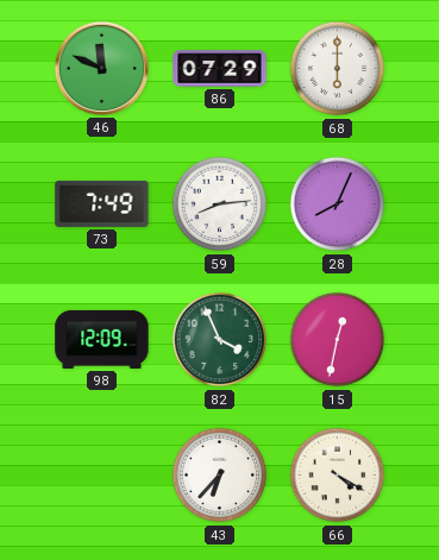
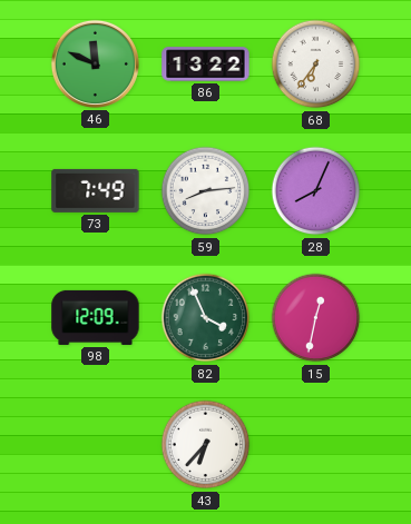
86: 07:29 -> 13:22
68: 6:00 -> 6:36
66: 4:20 -> none
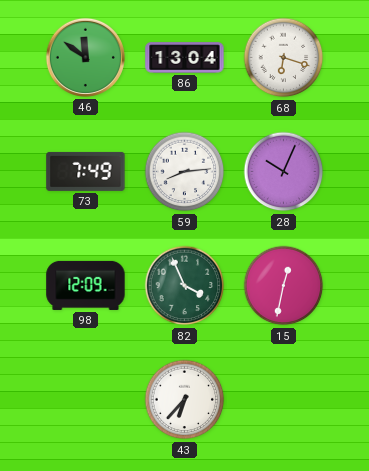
46: 11:49 -> 11:51
86: 13:22 -> 13:04
68: 6:36 -> 6:18
28: 8:04 -> 10:04
